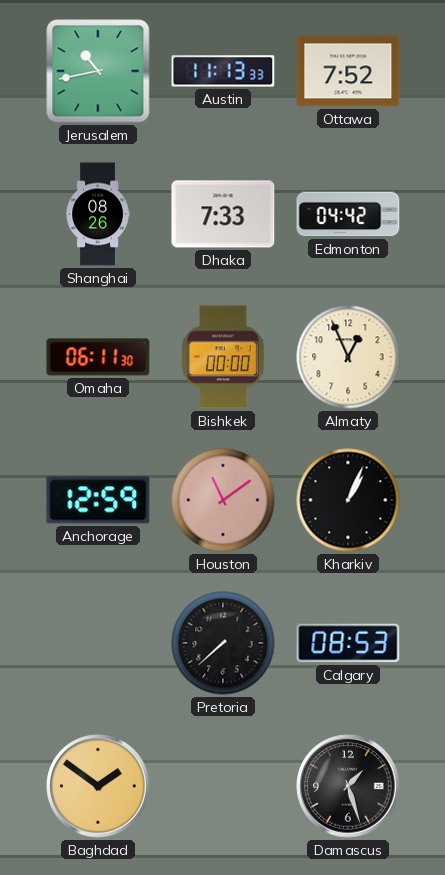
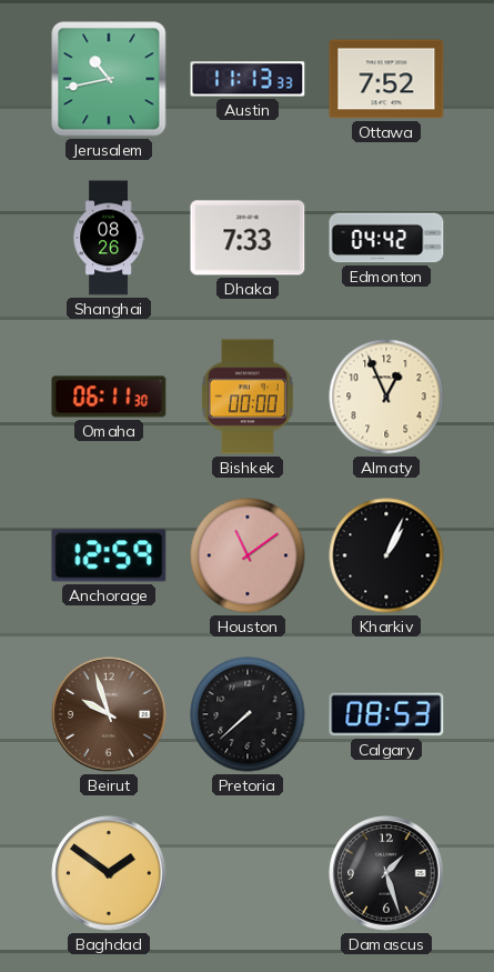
Beirut: none -> 9:57
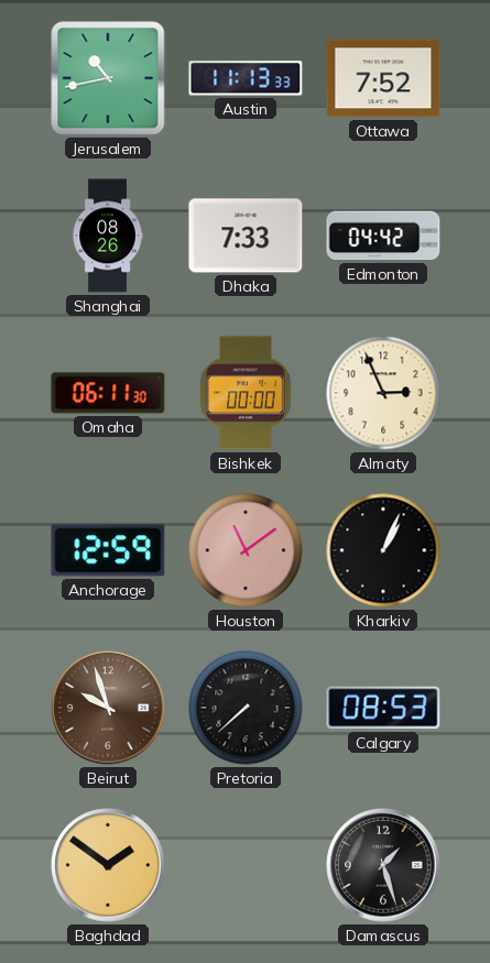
Almaty: 12:56 -> 2:56
